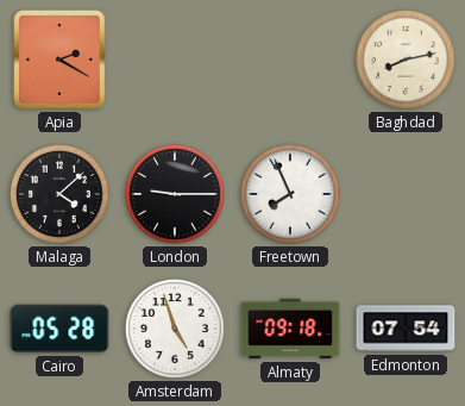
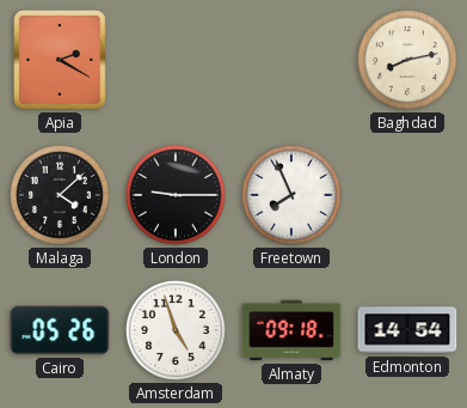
Cairo: 05:28 -> 05:26
Edmonton: 07:54 -> 14:54
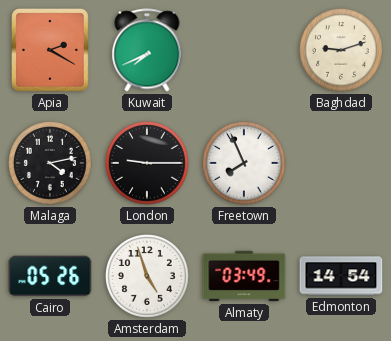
Kuwait: none -> 7:41
Baghdad: 8:13 -> 9:12
Malaga: 4:08 -> 4:13
Almaty: 09:18 -> 03:49
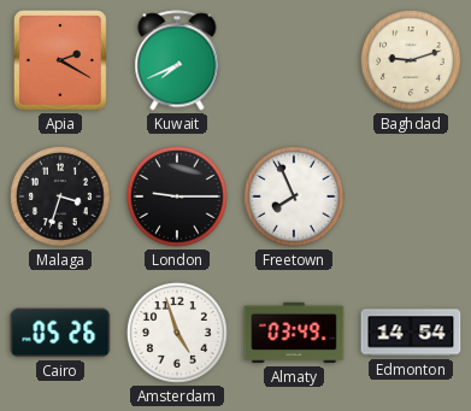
Malaga: 4:13 -> 3:33
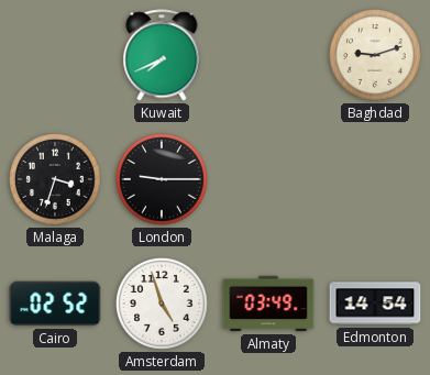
Apia: 2:20 -> none
Freetown: 7:56 -> none
Cairo: 05:26 -> 02:52
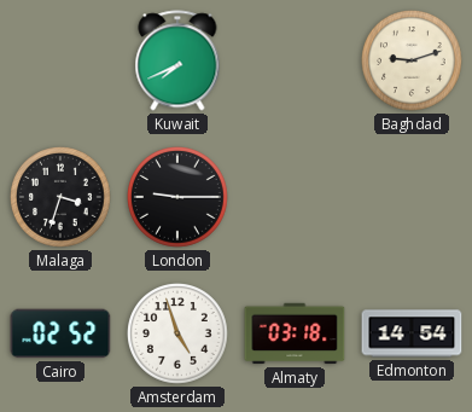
Almaty: 03:49 -> 03:18
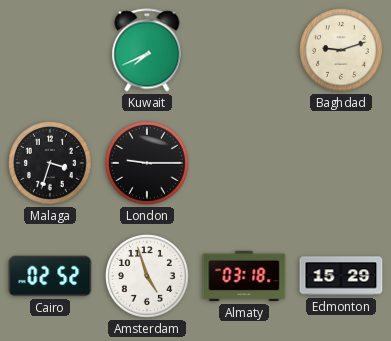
Edmonton: 14:54 -> 15:29
